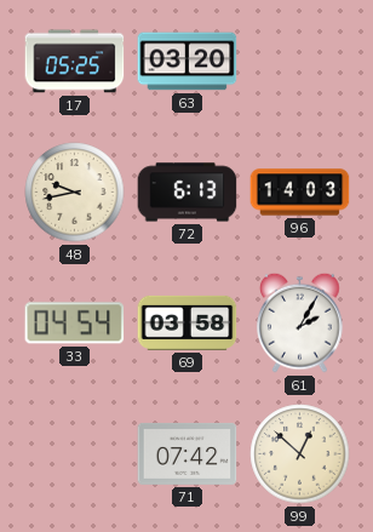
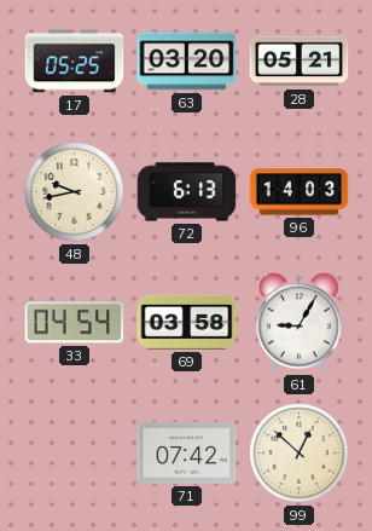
28: none -> 05:21
61: 2:05 -> 9:05
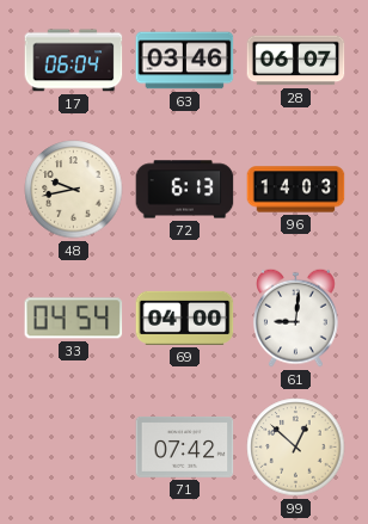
17: 05:25 -> 06:04
63: 03:20 -> 03:46
28: 05:21 -> 06:07
69: 03:58 -> 04:00
61: 9:05 -> 9:01
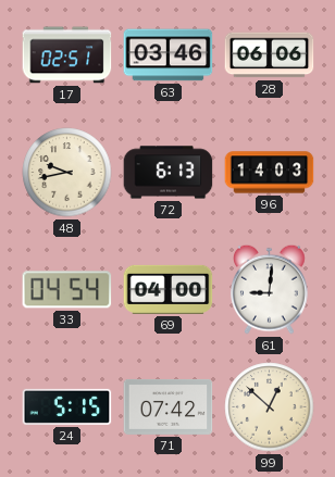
17: 06:04 -> 02:51
28: 06:07 -> 06:06
24: none -> 5:15
